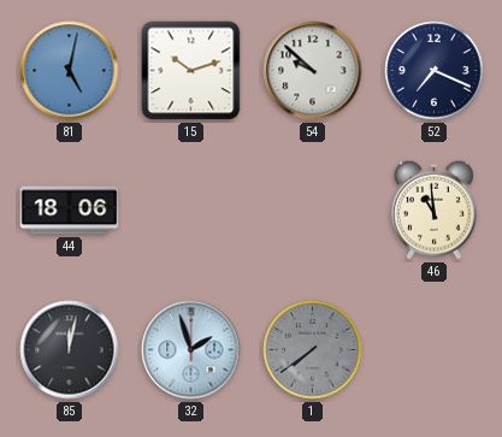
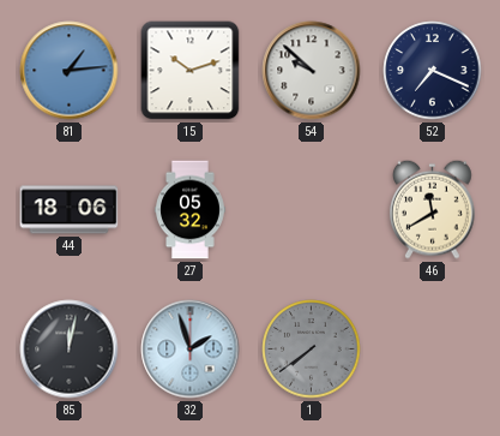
81: 5:02 -> 1:14
27: none -> 05:32
46: 10:59 -> 11:40
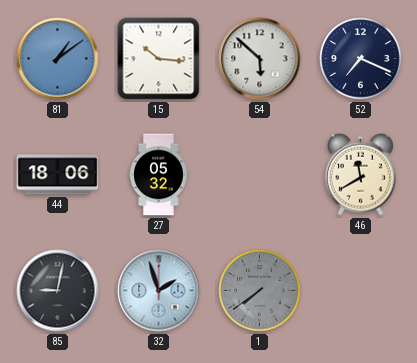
81: 1:14 -> 1:09
15: 10:12 -> 10:16
54: 9:52 -> 5:52
85: 12:02 -> 9:02
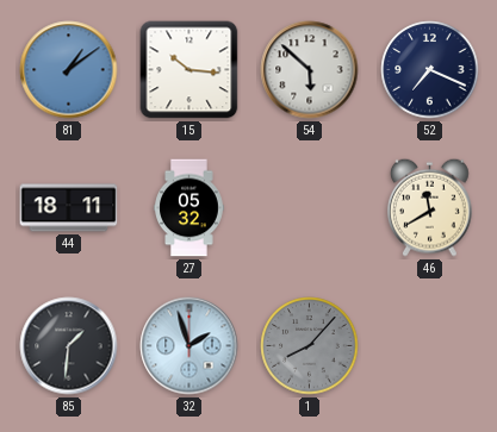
44: 18:06 -> 18:11
85: 9:02 -> 1:31
1: 7:39 -> 8:07
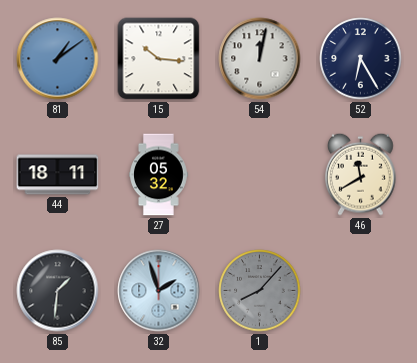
54: 5:52 -> 12:02
52: 7:19 -> 6:25
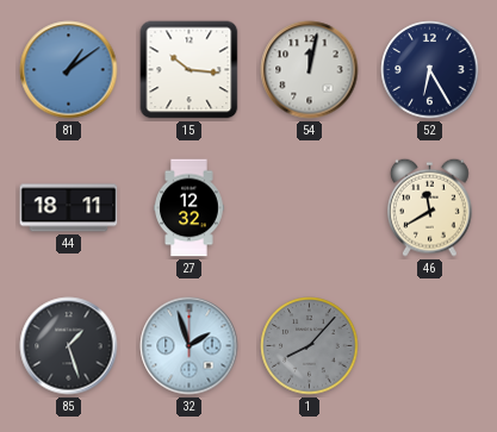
27: 05:32 -> 12:32
85: 1:31 -> 1:27
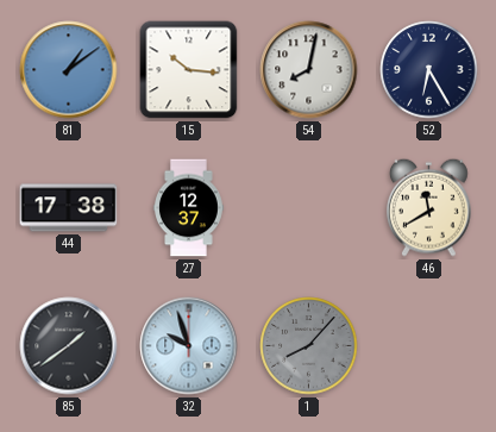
54: 12:02 -> 8:02
44: 18:11 -> 17:38
27: 12:32 -> 12:37
85: 1:27 -> 1:39
32: 1:57 -> 9:57
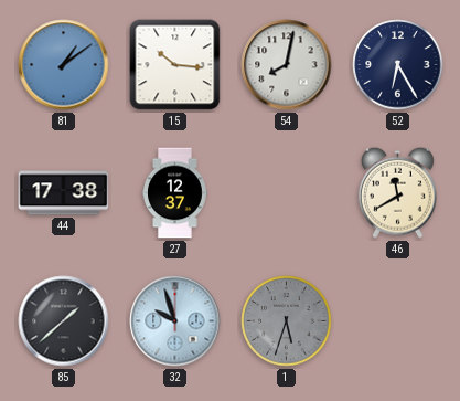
85: 1:39 -> 1:38
1: 8:07 -> 5:33
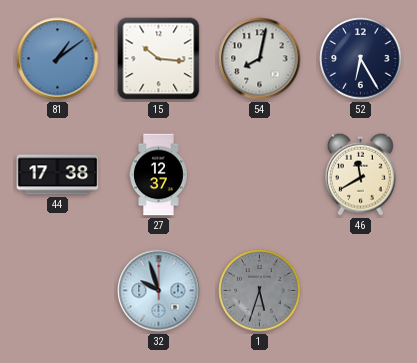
85: 1:38 -> none
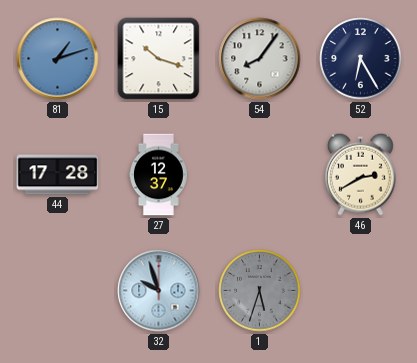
81: 1:09 -> 1:12
15: 10:16 -> 10:18
54: 8:02 -> 8:06
44: 17:38 -> 17:28
46: 11:40 -> 2:40
